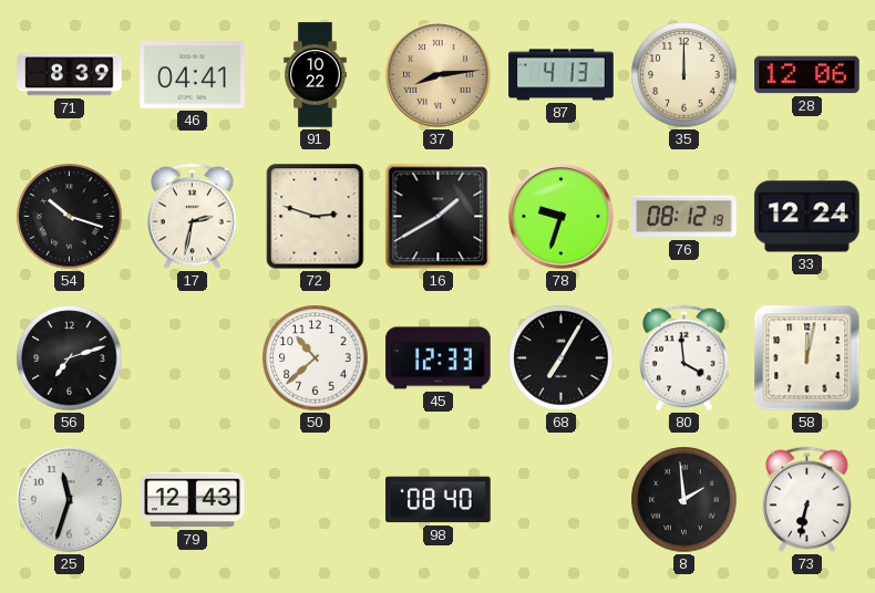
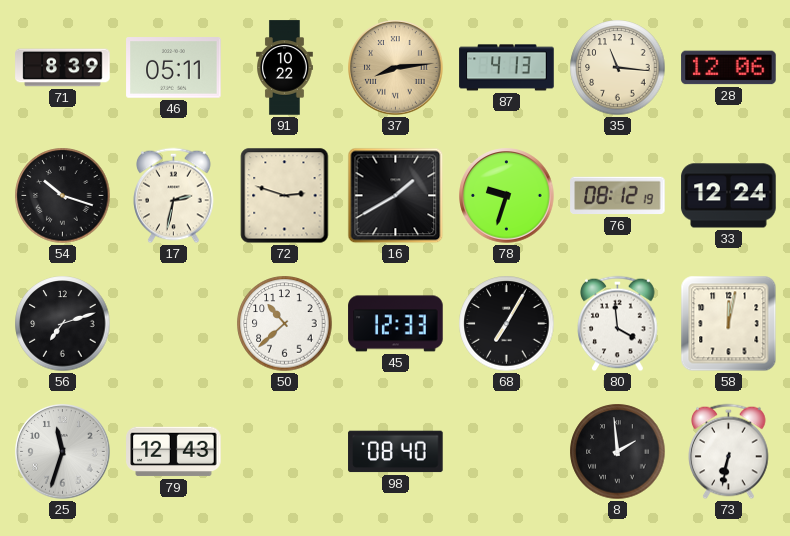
46: 04:41 -> 05:11
35: 12:00 -> 11:16
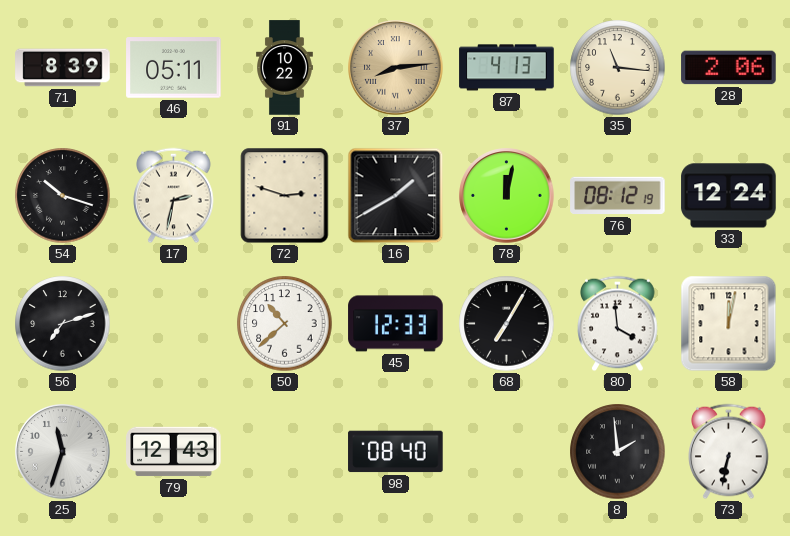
28: 12:06 -> 2:06
78: 9:33 -> 12:02
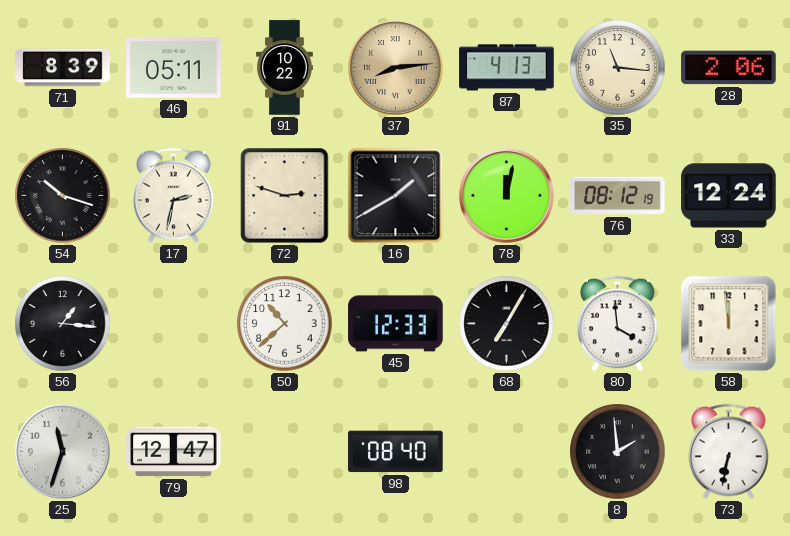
56: 7:12 -> 1:16
58: 12:02 -> 11:59
79: 12:43 -> 12:47
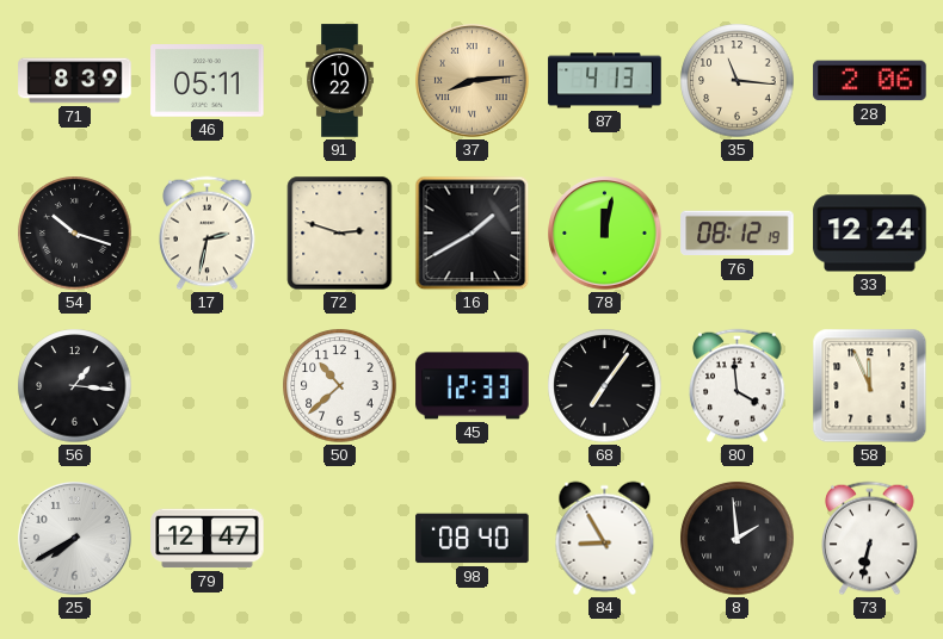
68: 7:05 -> 7:06
58: 11:59 -> 11:56
25: 11:33 -> 7:40
84: none -> 8:55
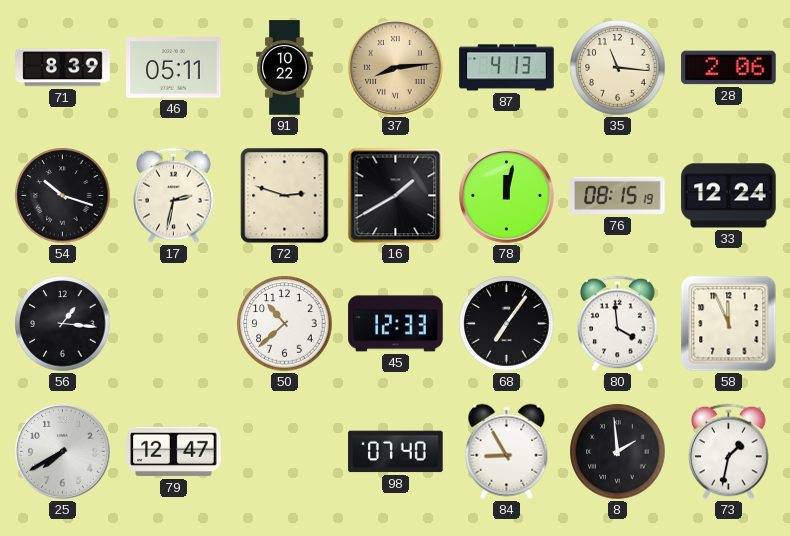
76: 08:12 -> 08:15
98: 08:40 -> 07:40
73: 6:32 -> 1:32
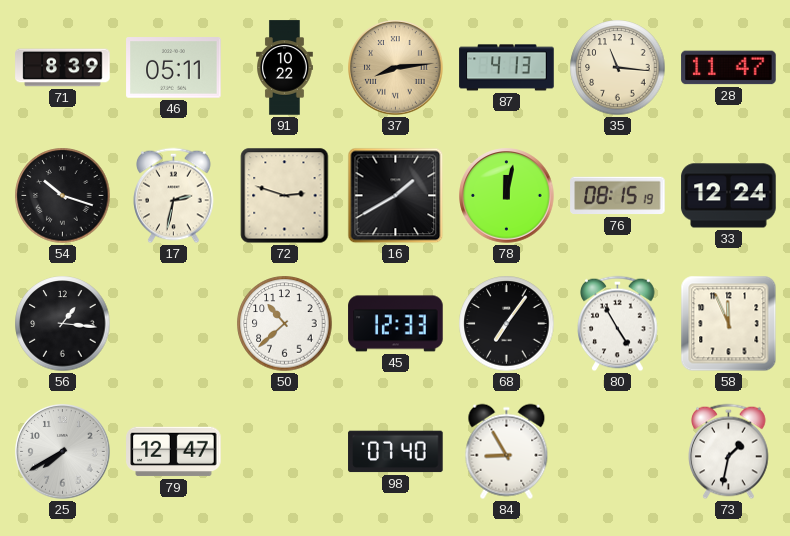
28: 2:06 -> 11:47
80: 3:59 -> 4:55
8: 1:59 -> none
